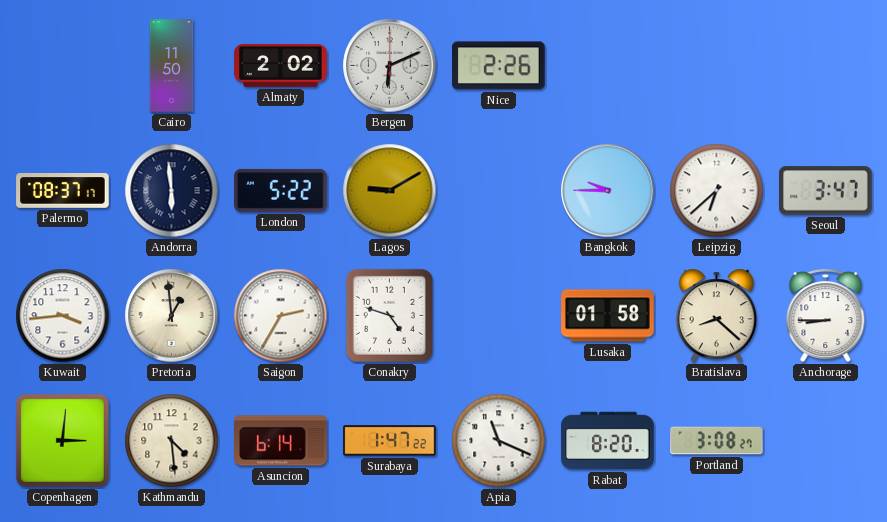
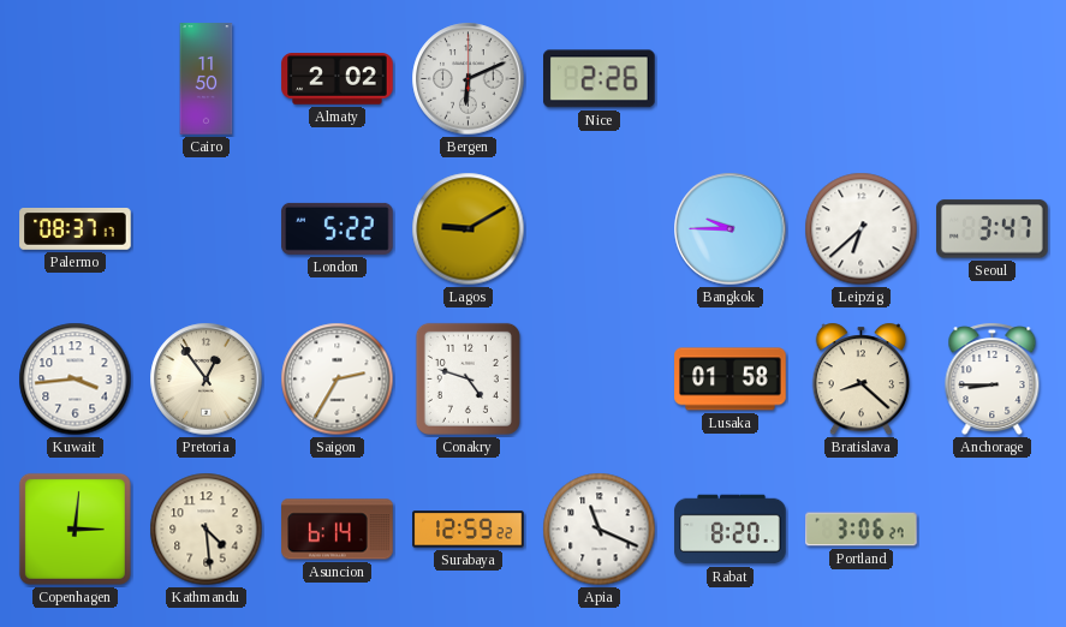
Andorra: 5:59 -> none
Pretoria: 12:59 -> 12:54
Surabaya: 1:47 -> 12:59
Portland: 3:08 -> 3:06
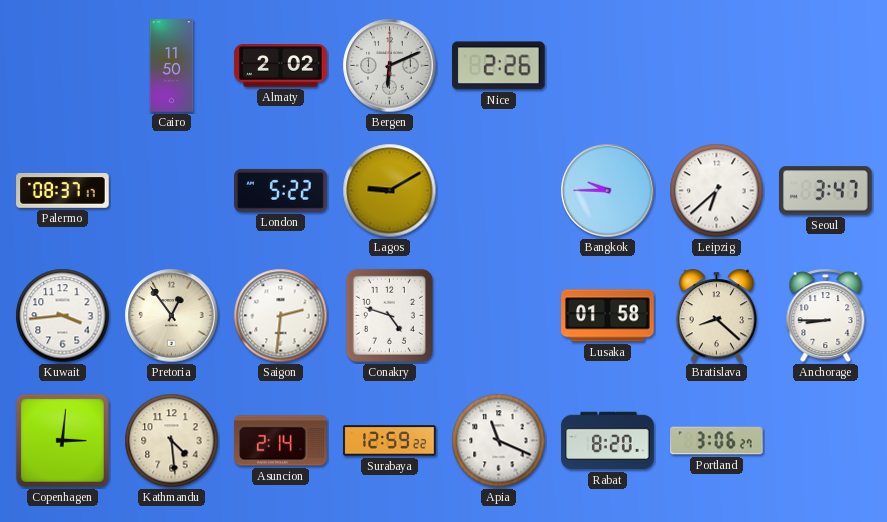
Saigon: 2:35 -> 2:31
Asuncion: 6:14 -> 2:14
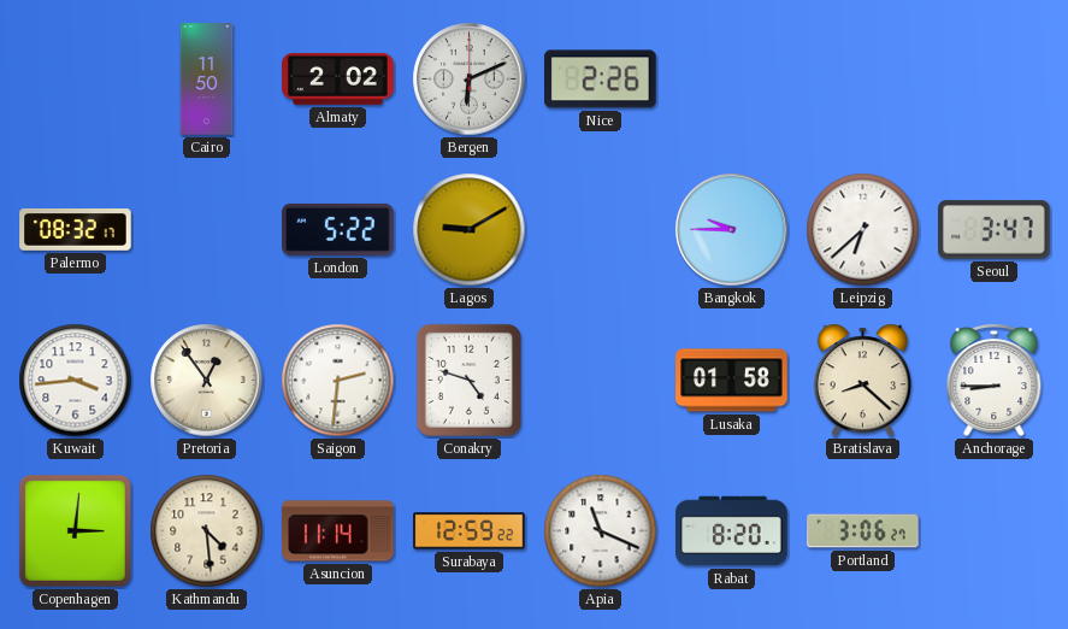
Palermo: 08:37 -> 08:32
Asuncion: 2:14 -> 11:14
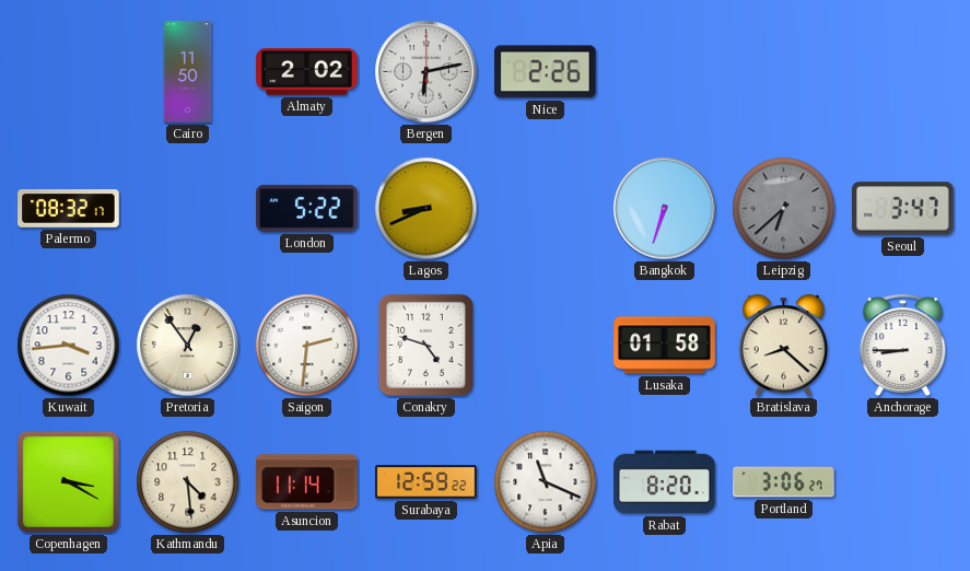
Bergen: 6:11 -> 6:13
Lagos: 9:10 -> 8:41
Bangkok: 9:45 -> 6:33
Leipzig dial: white -> grey
Copenhagen: 3:01 -> 3:20
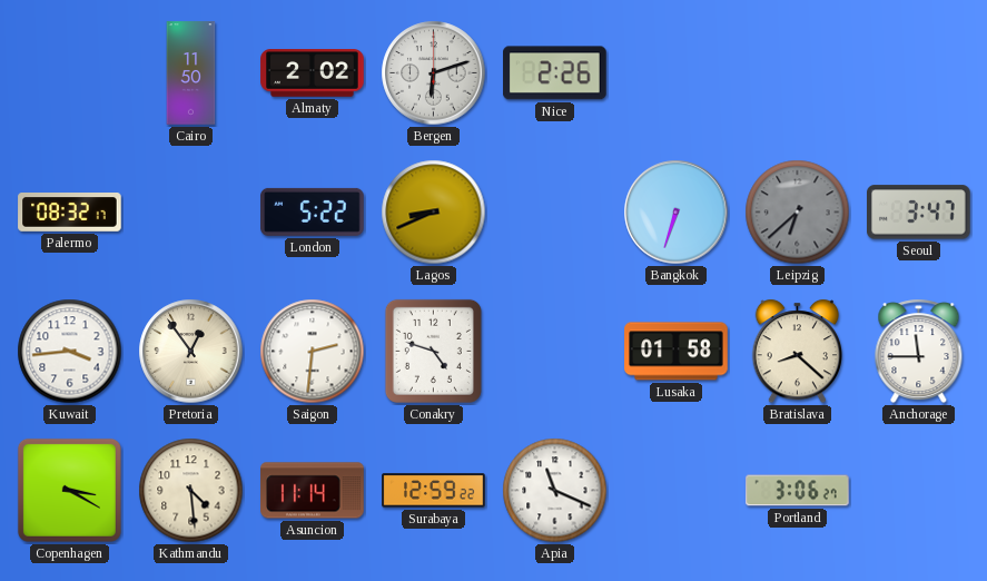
Bergen: 6:13 -> 6:12
Anchorage: 8:45 -> 11:45
Rabat: 8:20 -> none
